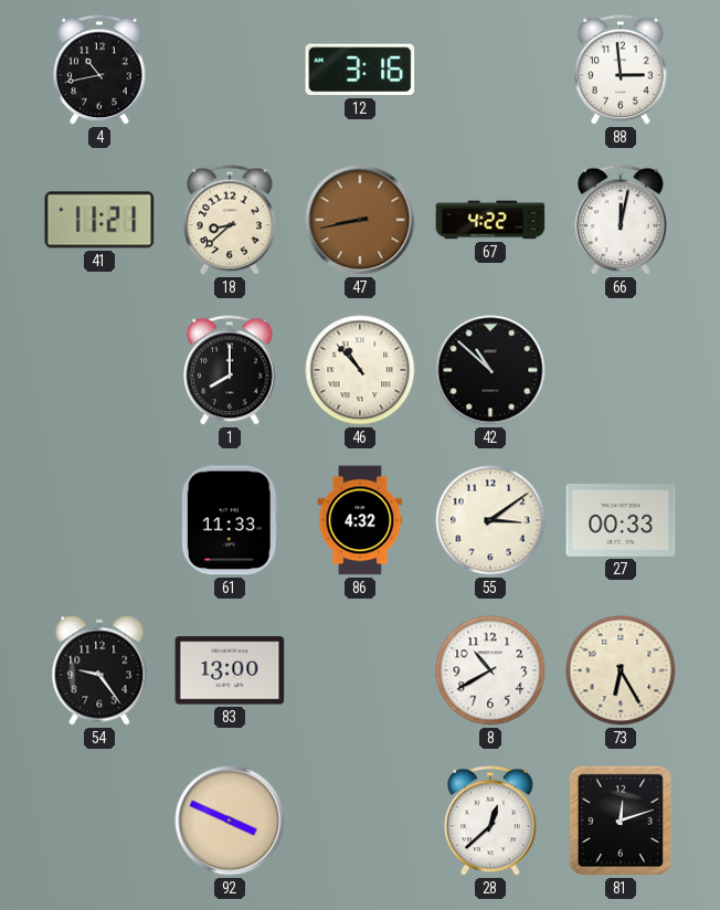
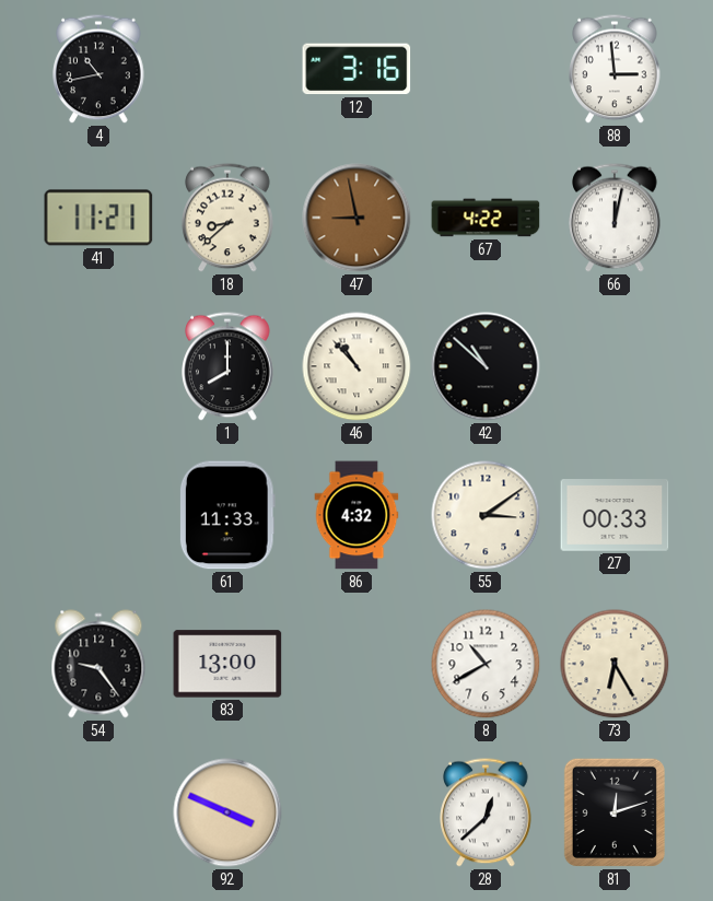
47: 8:43 -> 8:58
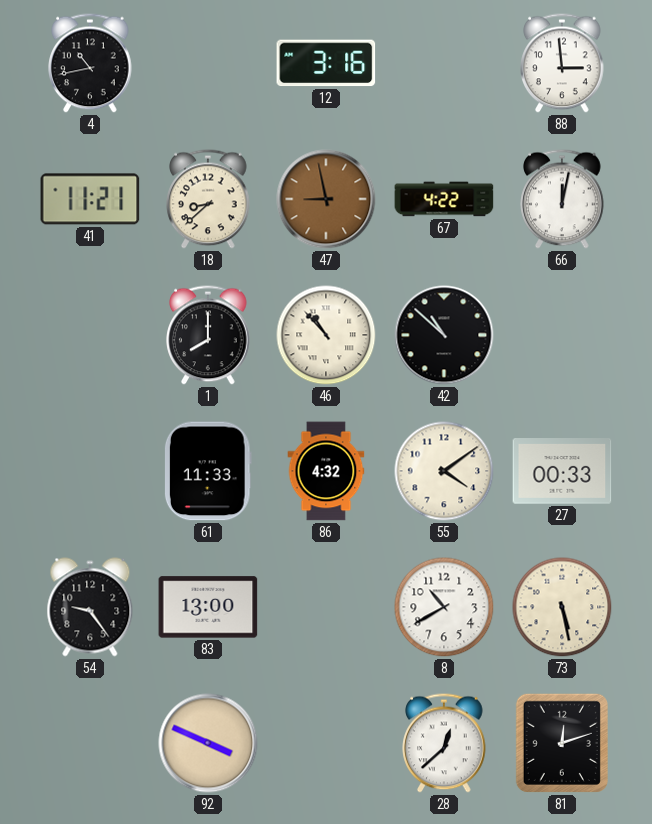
55: 3:09 -> 4:09
73: 6:25 -> 5:28
